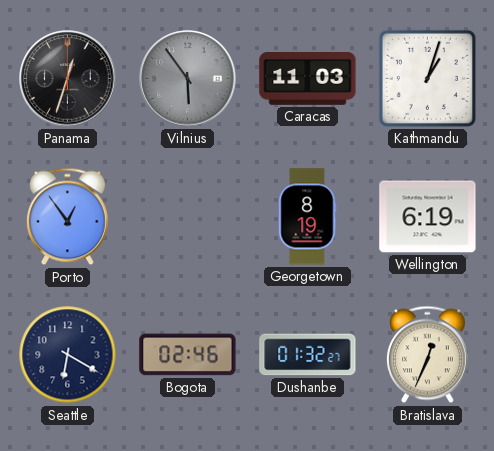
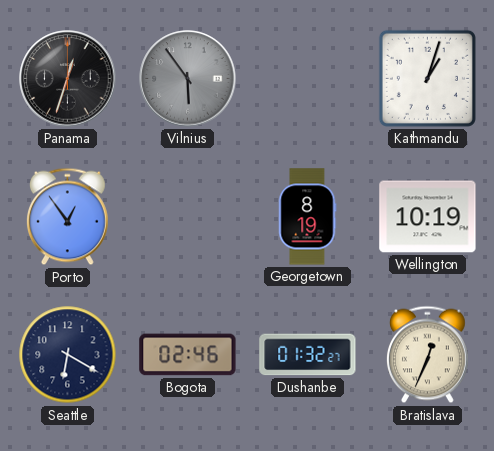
Caracas: 11:03 -> none
Wellington: 6:19 -> 10:19
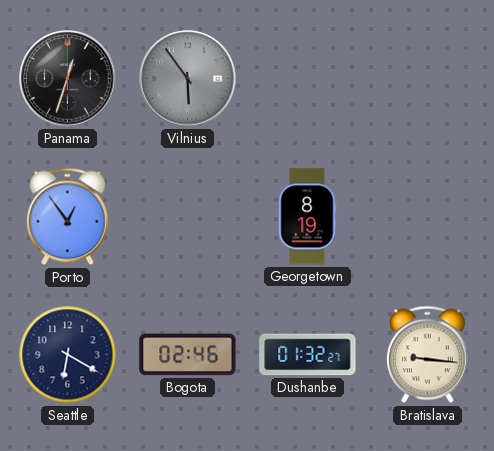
Kathmandu: 1:03 -> none
Wellington: 10:19 -> none
Bratislava: 12:34 -> 9:16
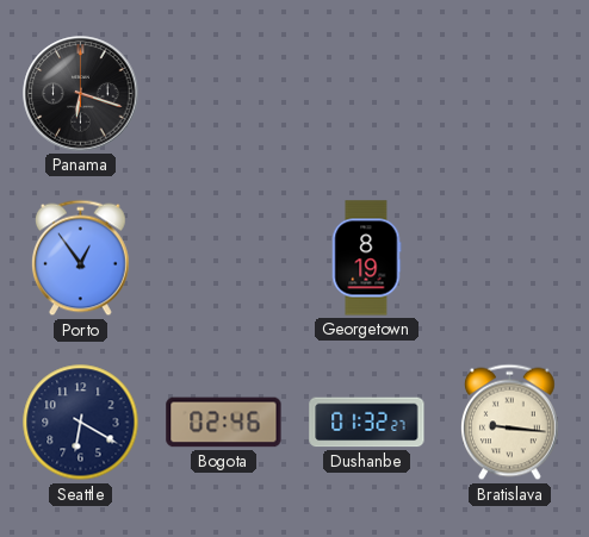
Panama: 12:33 -> 6:18
Vilnius: 5:54 -> none
